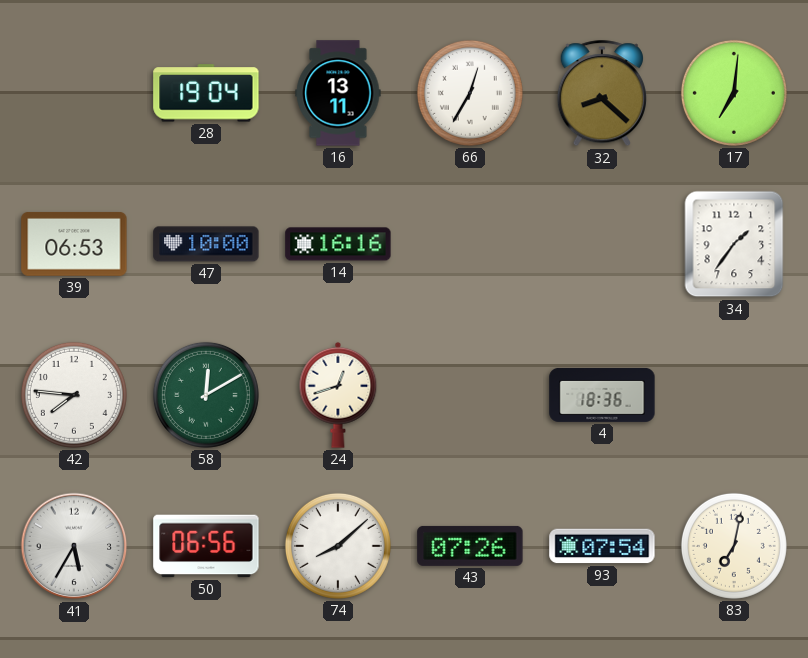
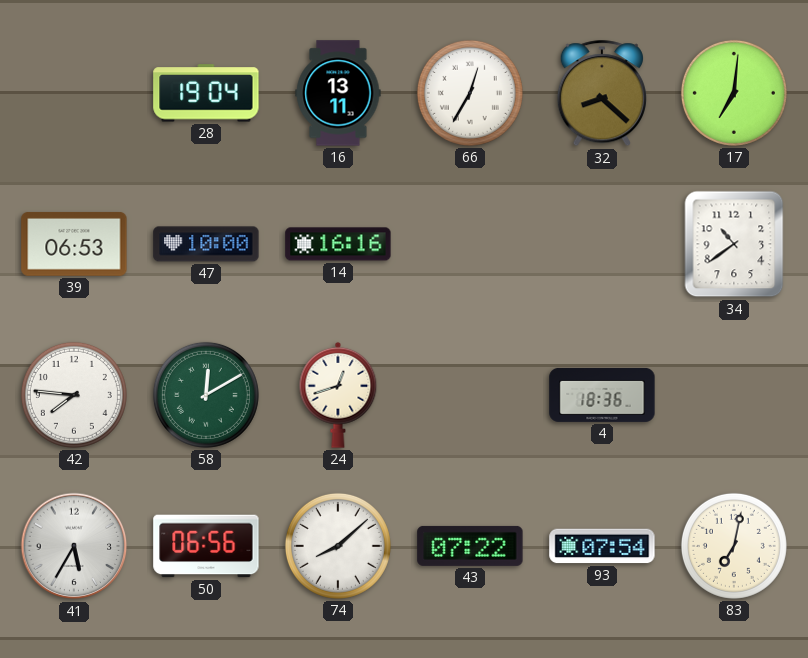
34: 1:36 -> 10:39
43: 07:26 -> 07:22
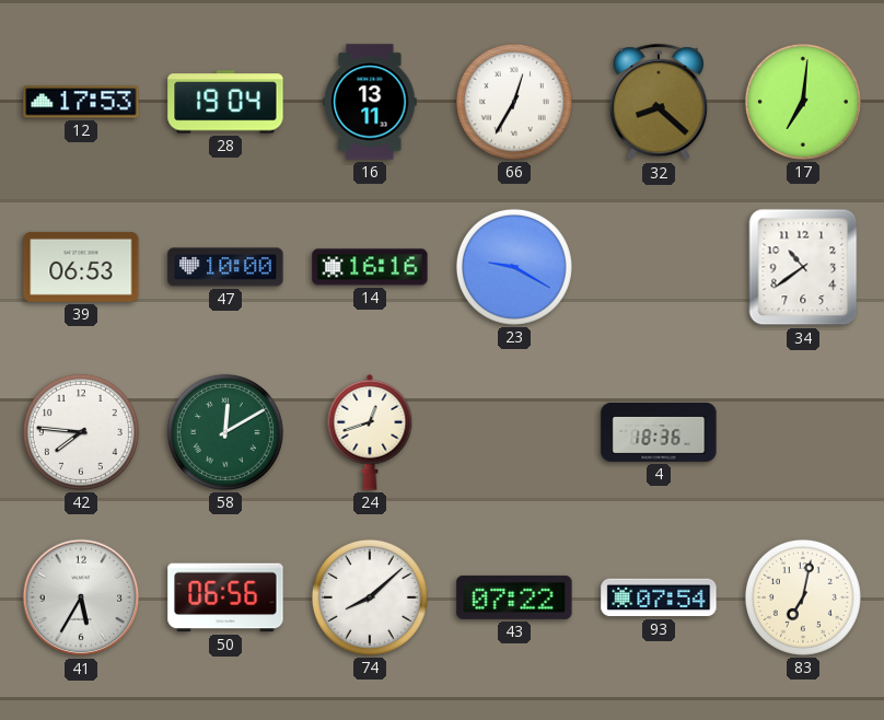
12: none -> 17:53
23: none -> 9:20
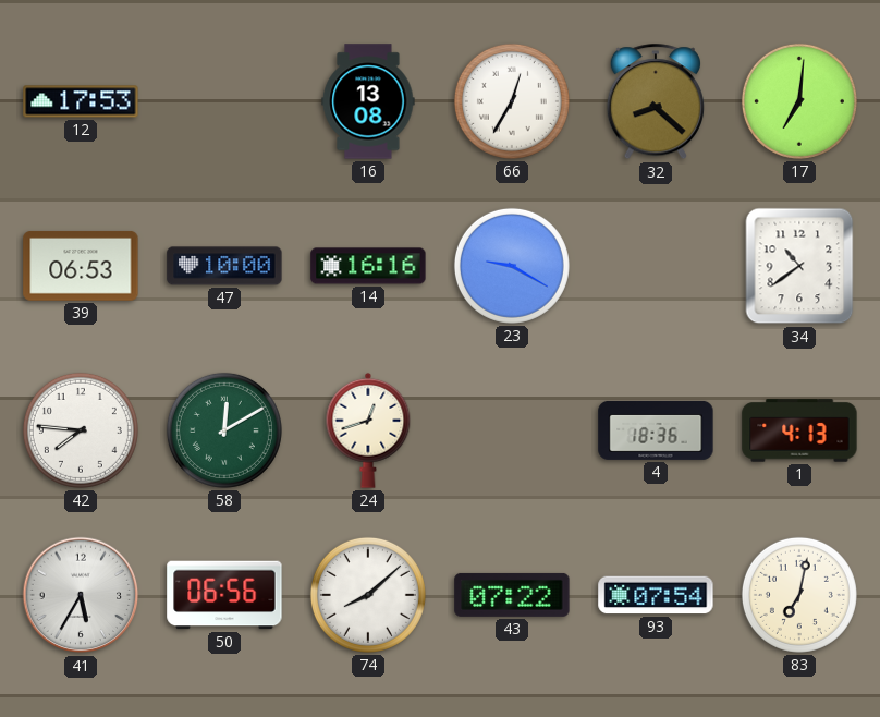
28: 19:04 -> none
16: 13:11 -> 13:08
1: none -> 4:13
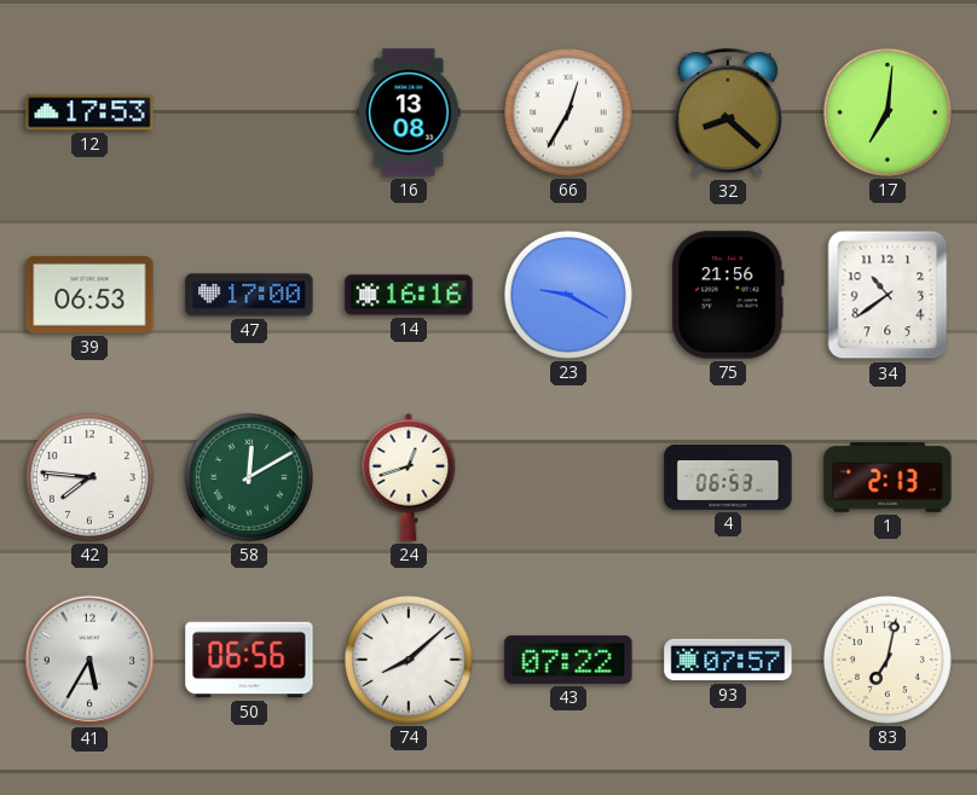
47: 10:00 -> 17:00
75: none -> 21:56
4: 18:36 -> 06:53
1: 4:13 -> 2:13
93: 07:54 -> 07:57
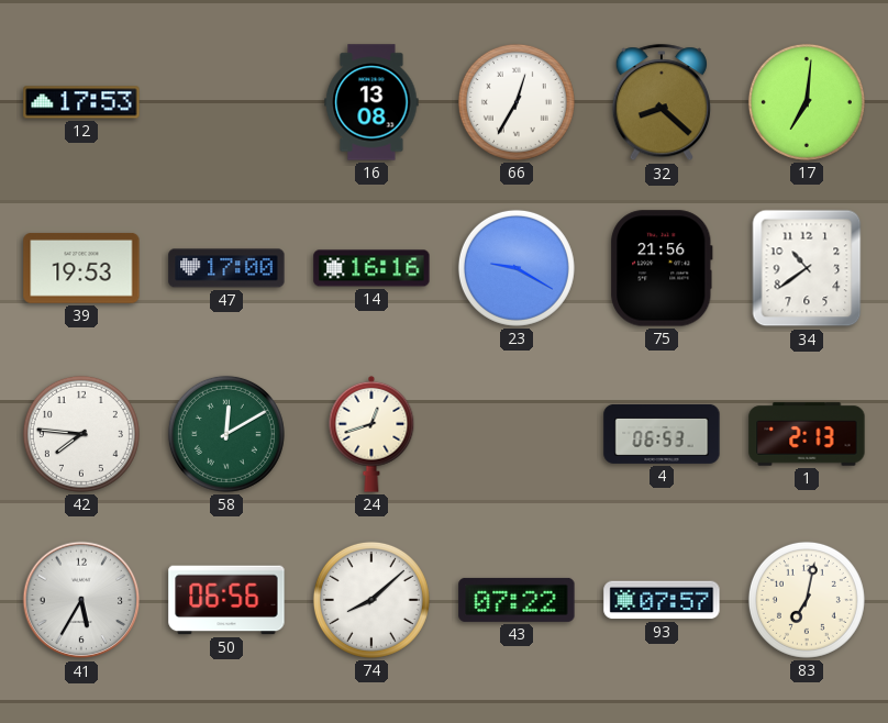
39: 06:53 -> 19:53
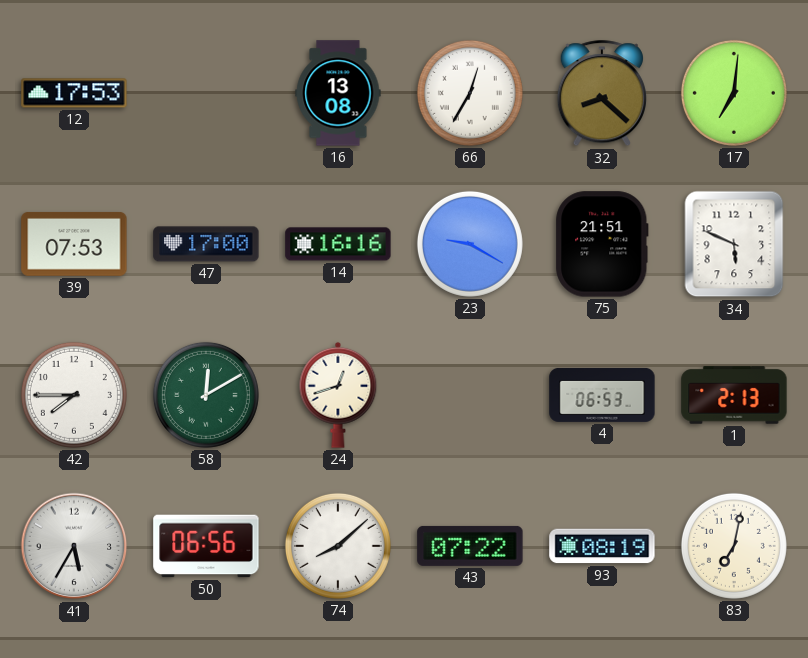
39: 19:53 -> 07:53
75: 21:56 -> 21:51
34: 10:39 -> 5:49
42: 7:46 -> 7:45
93: 07:57 -> 08:19
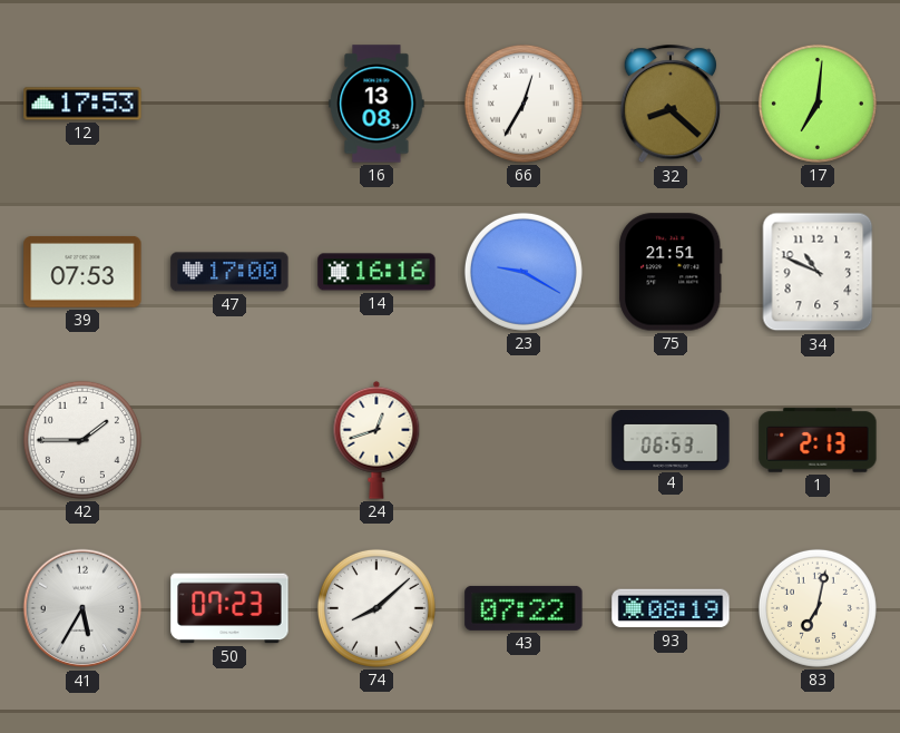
34: 5:49 -> 10:49
42: 7:45 -> 1:45
58: 12:10 -> none
50: 06:56 -> 07:23
